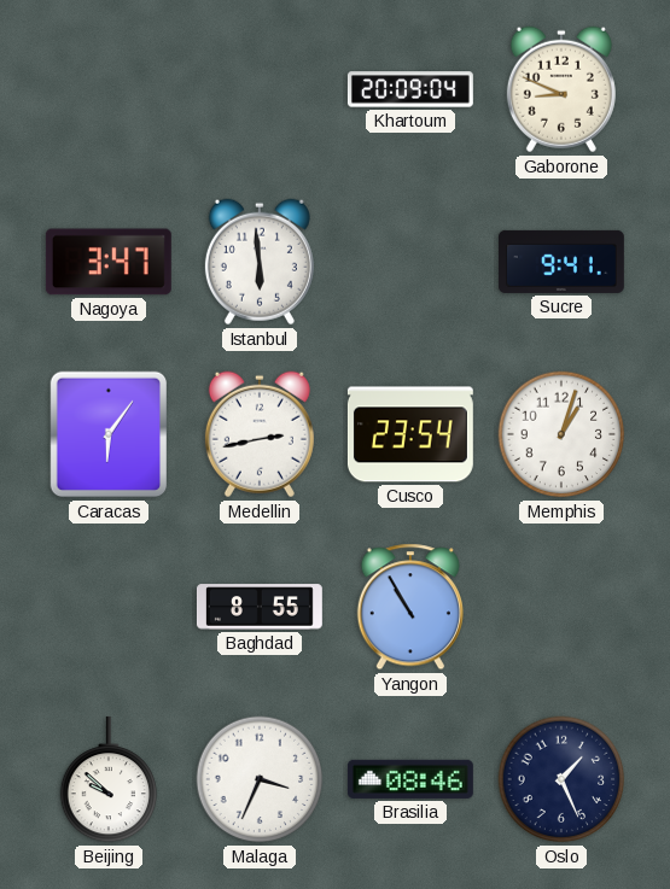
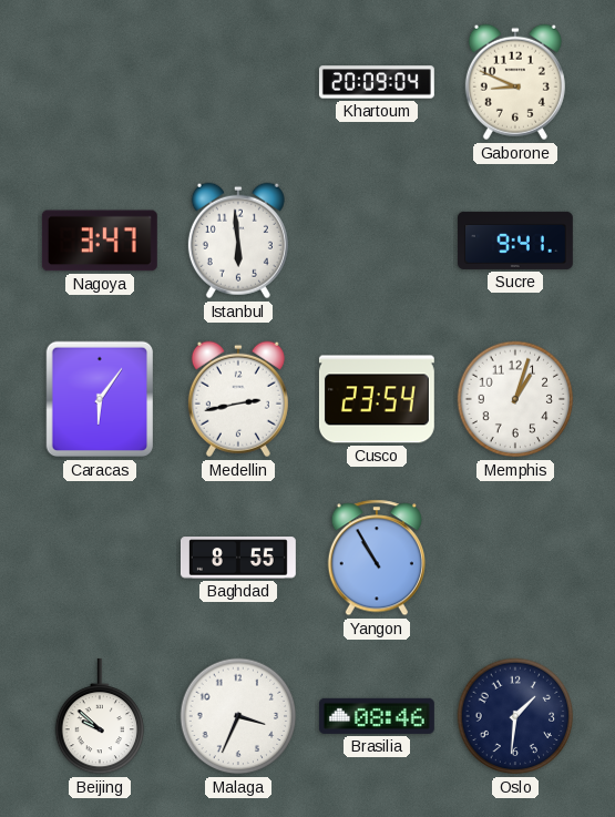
Oslo: 1:26 -> 1:31
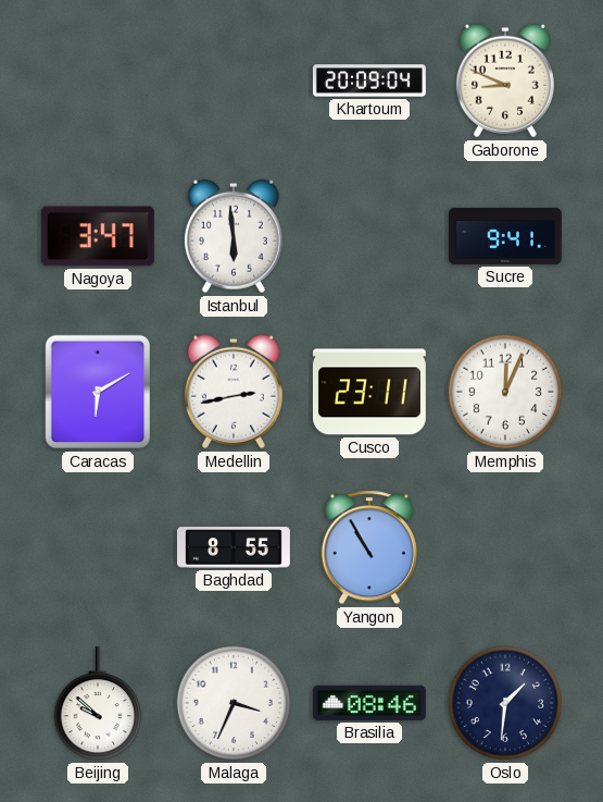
Caracas: 6:06 -> 6:10
Cusco: 23:54 -> 23:11
Memphis: 1:03 -> 12:04
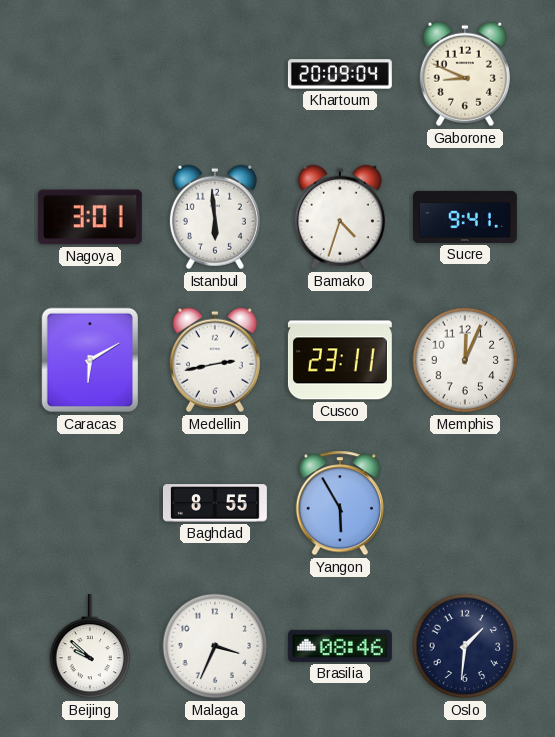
Nagoya: 3:47 -> 3:01
Bamako: none -> 4:33
Yangon: 10:55 -> 5:55
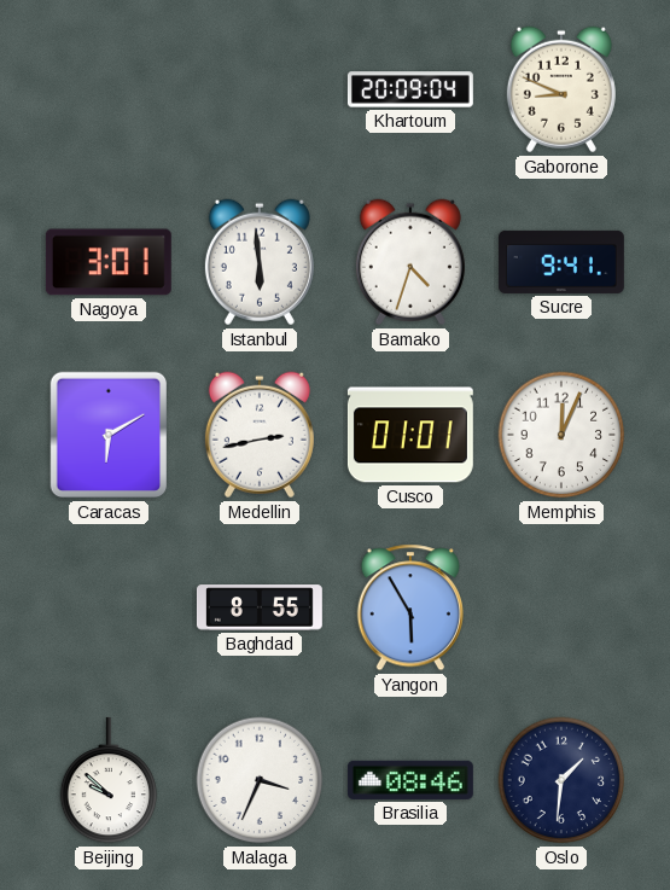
Cusco: 23:11 -> 01:01
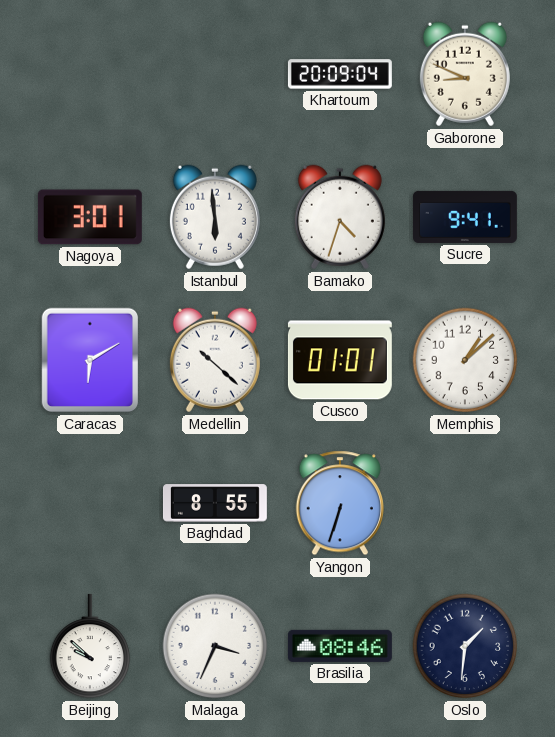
Medellin: 2:43 -> 10:22
Memphis: 12:04 -> 1:08
Yangon: 5:55 -> 6:33
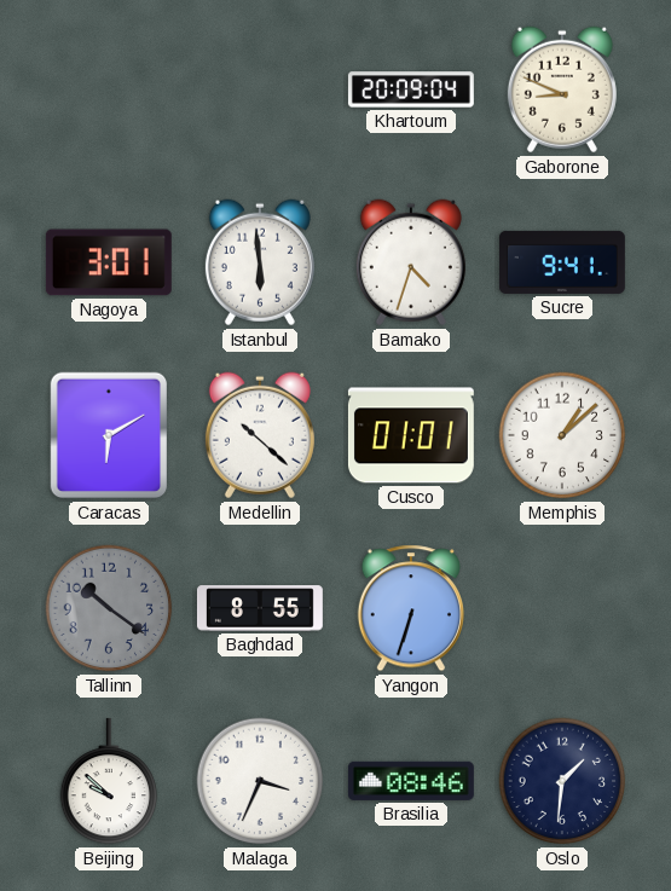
Tallinn: none -> 10:21
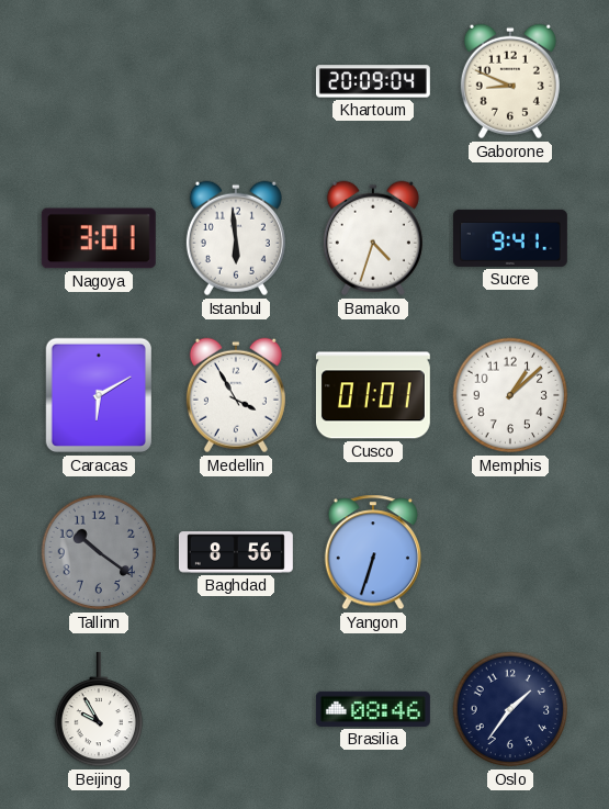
Medellin: 10:22 -> 3:55
Baghdad: 8:55 -> 8:56
Beijing: 9:52 -> 9:55
Malaga: 3:34 -> none
Oslo: 1:31 -> 1:36
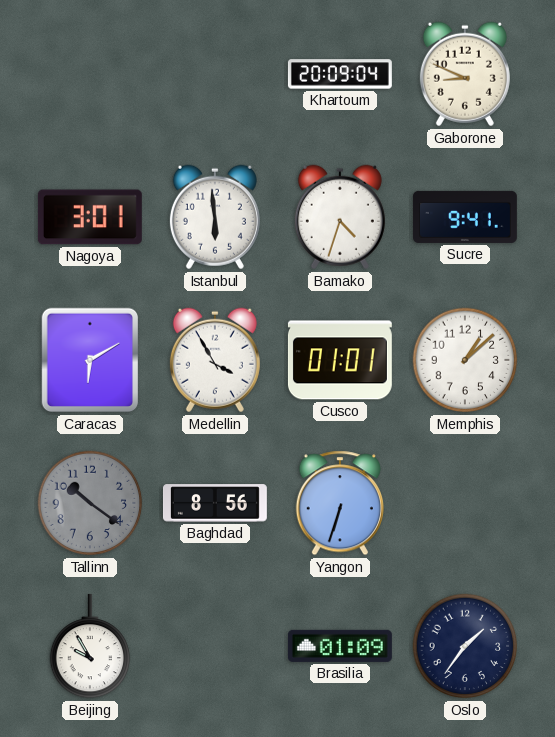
Brasilia: 08:46 -> 01:09
